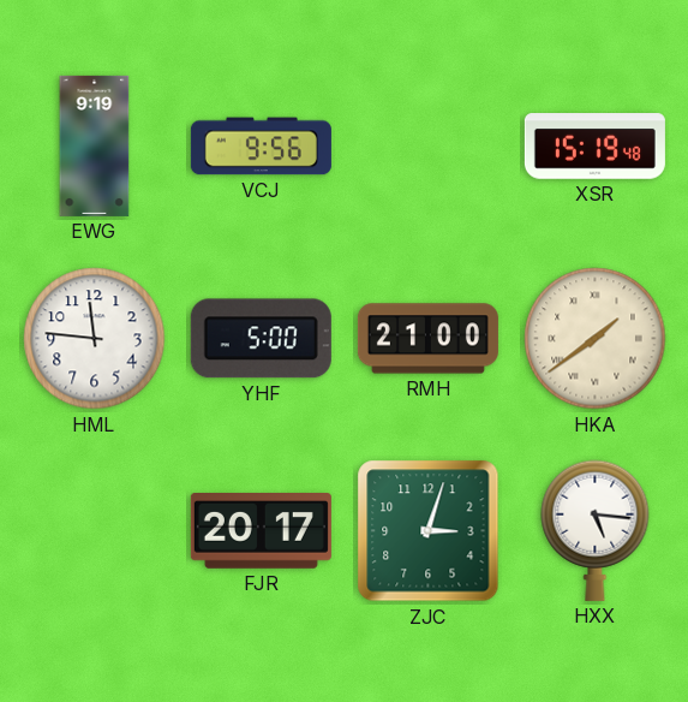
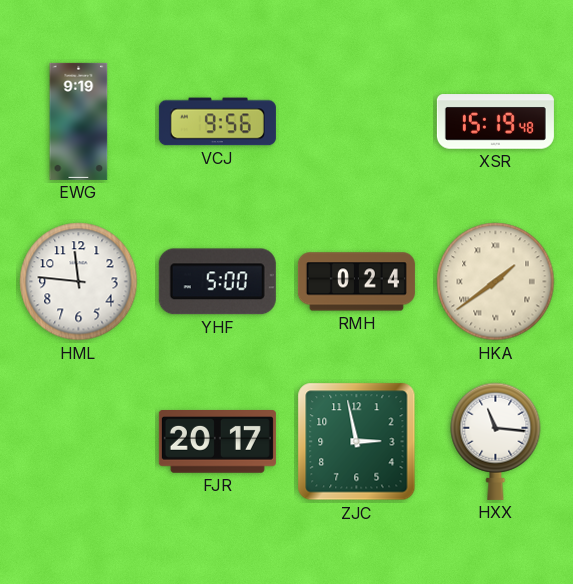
RMH: 21:00 -> 0:24
ZJC: 3:03 -> 2:58
HXX: 5:16 -> 11:16
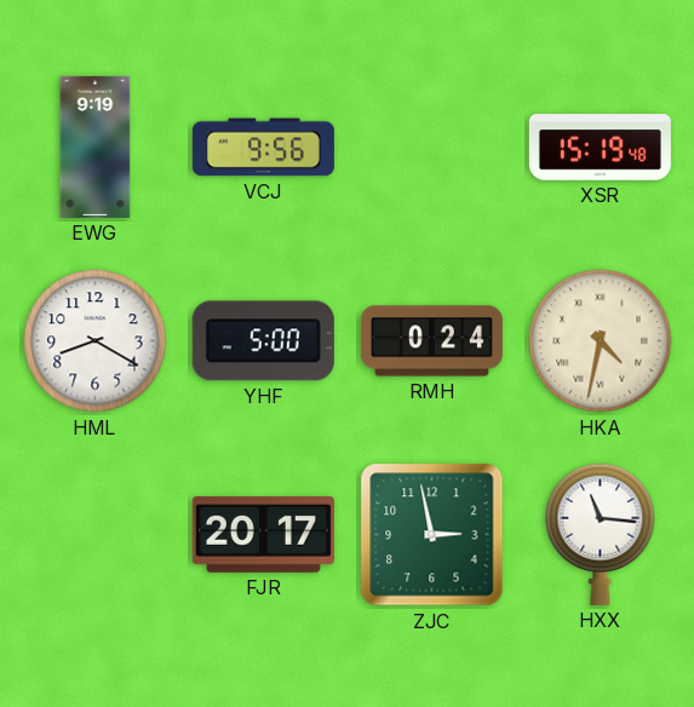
HML: 11:46 -> 8:20
HKA: 1:39 -> 4:32
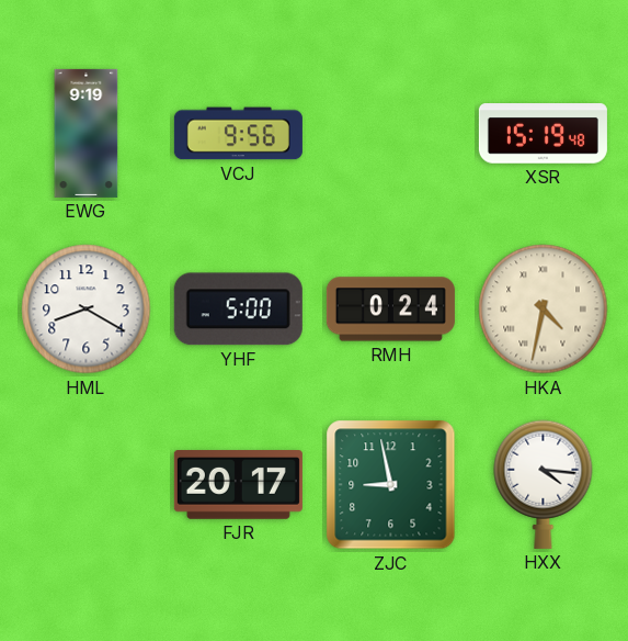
ZJC: 2:58 -> 8:58
HXX: 11:16 -> 4:16
